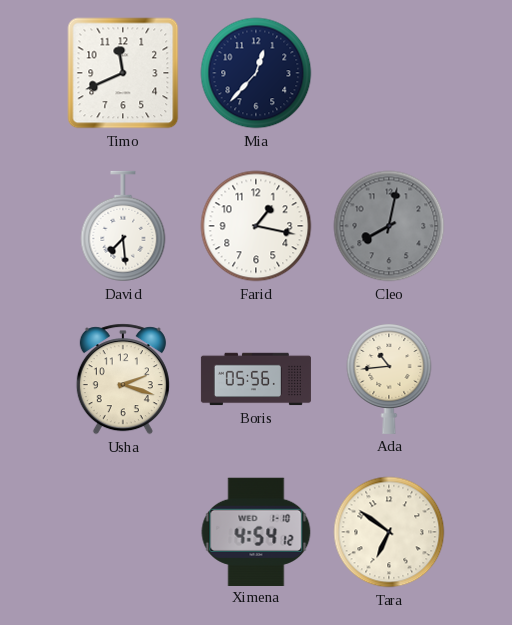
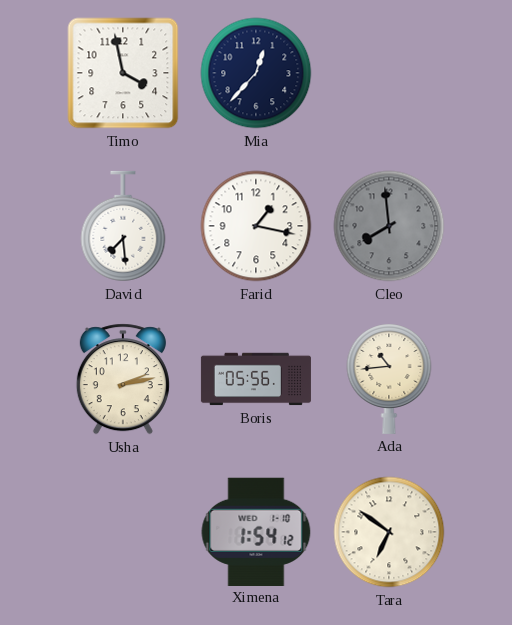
Timo: 11:41 -> 3:58
Cleo: 8:02 -> 7:59
Usha: 2:18 -> 2:13
Ximena: 4:54 -> 1:54
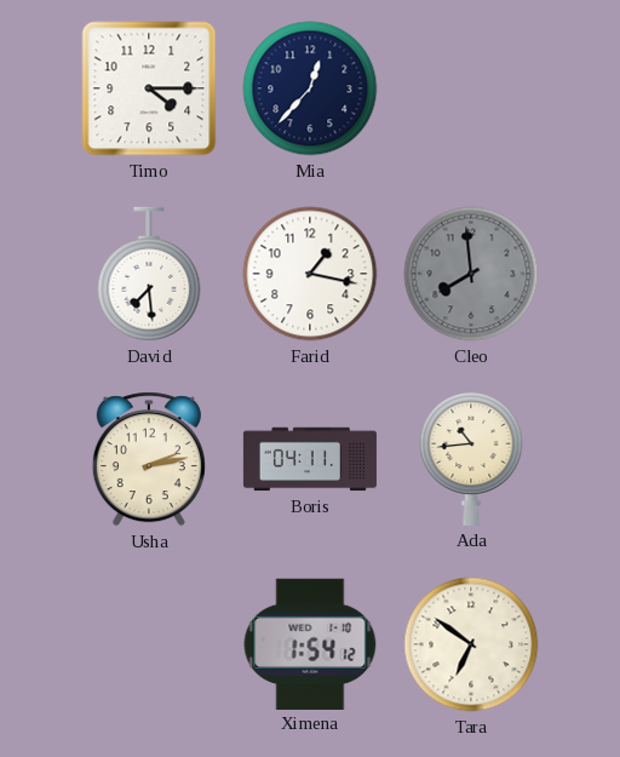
Timo: 3:58 -> 4:15
Boris: 05:56 -> 04:11
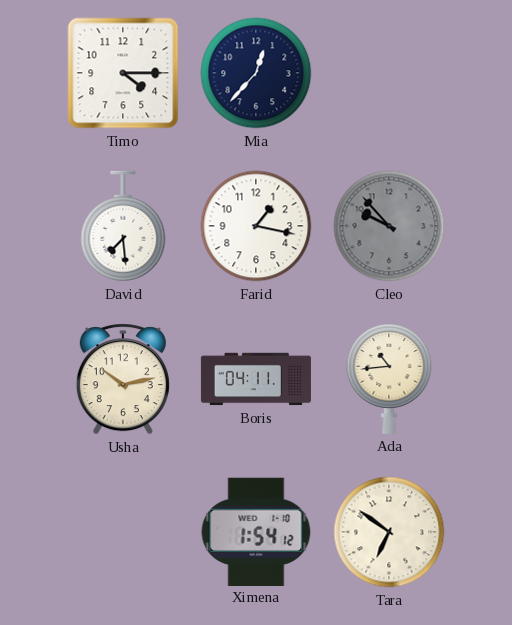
Cleo: 7:59 -> 9:53
Usha: 2:13 -> 10:13
